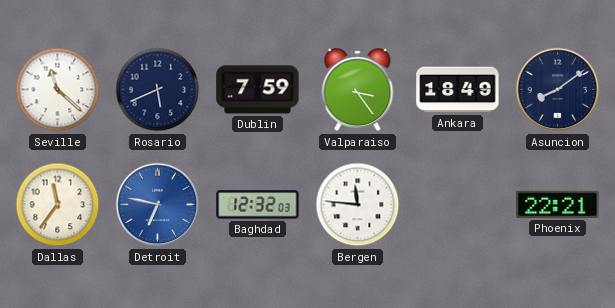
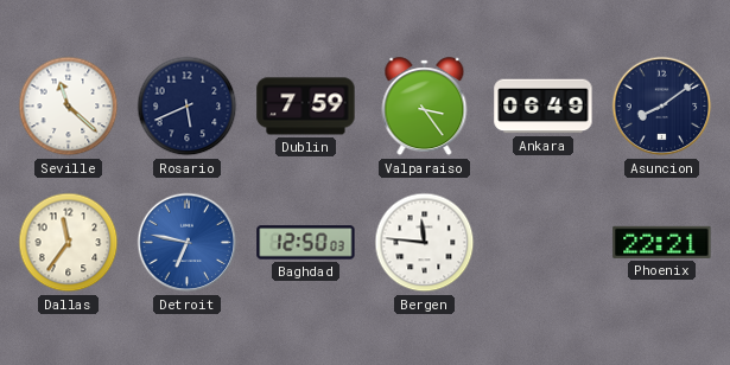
Ankara: 18:49 -> 06:49
Baghdad: 12:32 -> 12:50
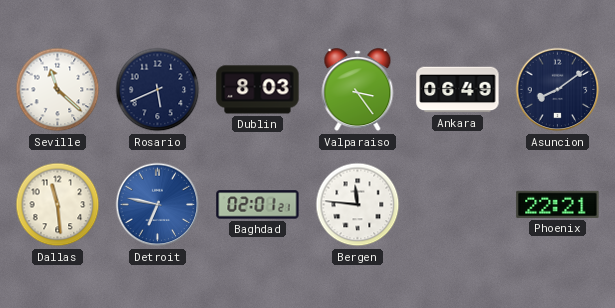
Dublin: 7:59 -> 8:03
Dallas: 11:36 -> 11:29
Baghdad: 12:50 -> 02:01
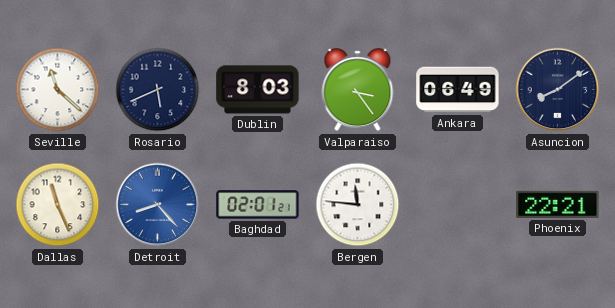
Dallas: 11:29 -> 11:26
Detroit: 6:47 -> 8:23
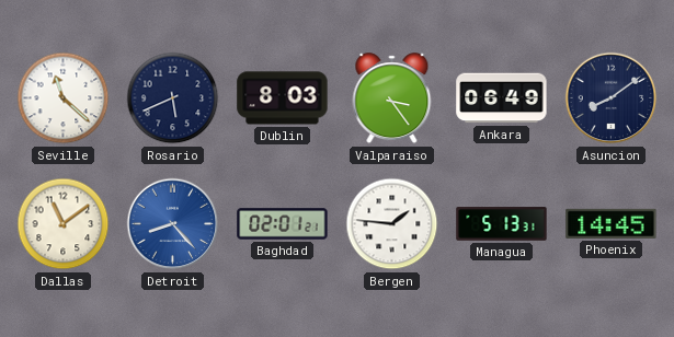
Dallas: 11:26 -> 11:09
Bergen: 11:46 -> 1:46
Managua: none -> 5:13
Phoenix: 22:21 -> 14:45
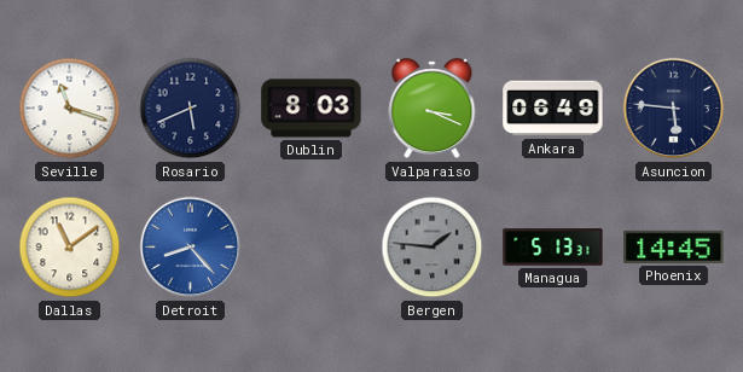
Seville: 11:22 -> 11:18
Valparaiso: 3:24 -> 3:19
Asuncion: 8:09 -> 5:46
Baghdad: 02:01 -> none
Bergen dial: white -> grey
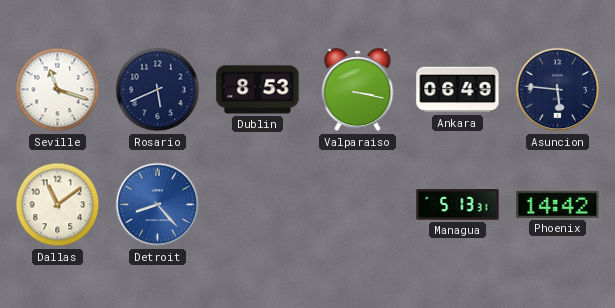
Dublin: 8:03 -> 8:53
Valparaiso: 3:19 -> 3:17
Bergen: 1:46 -> none
Phoenix: 14:45 -> 14:42
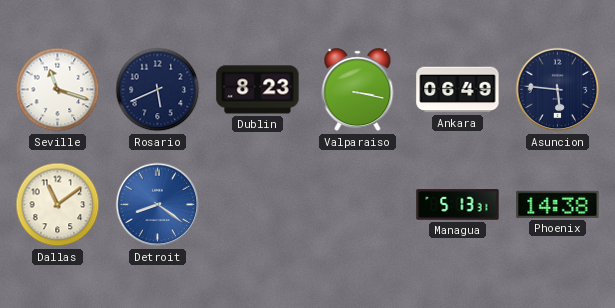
Dublin: 8:53 -> 8:23
Detroit: 8:23 -> 8:21
Phoenix: 14:42 -> 14:38
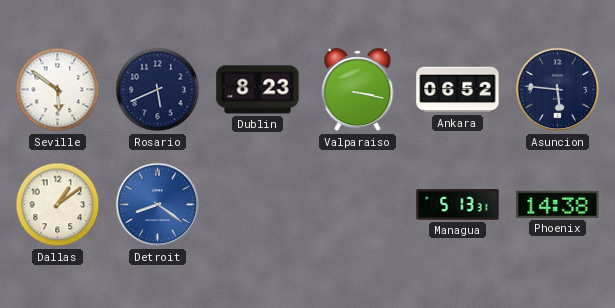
Seville: 11:18 -> 5:51
Ankara: 06:49 -> 06:52
Dallas: 11:09 -> 1:09
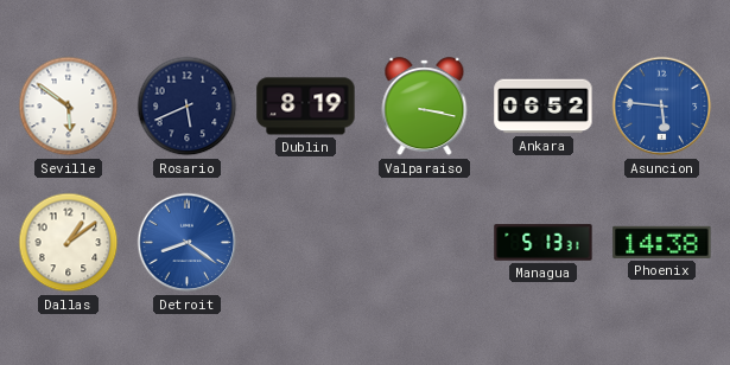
Dublin: 8:23 -> 8:19
Asuncion dial: navy -> blue
